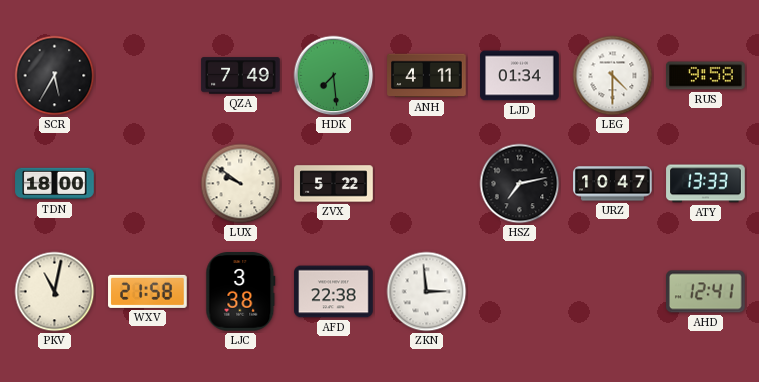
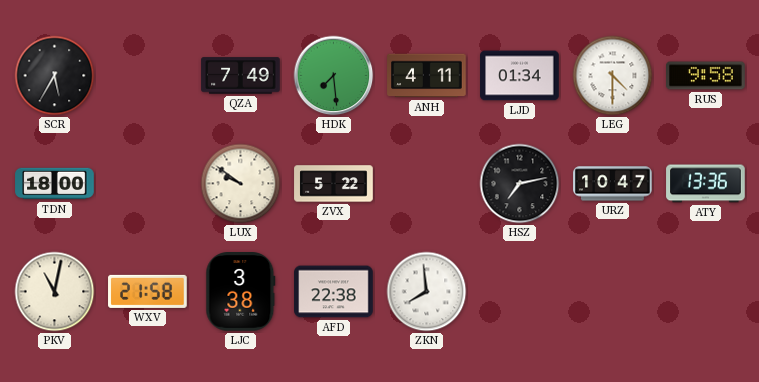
ATY: 13:33 -> 13:36
ZKN: 2:59 -> 7:59
AHD: 12:41 -> none
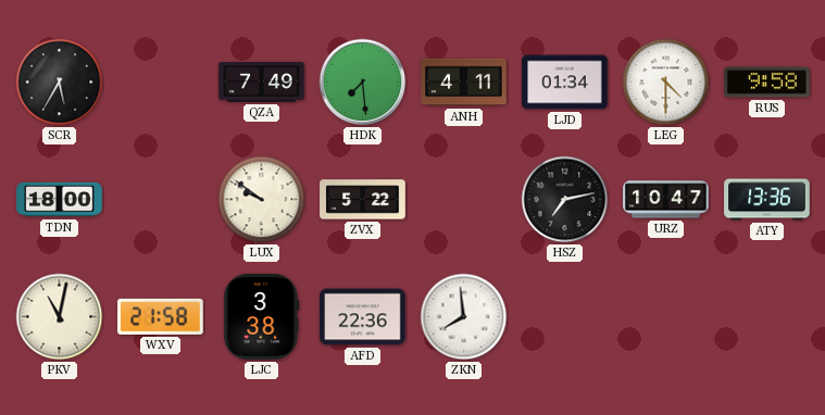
AFD: 22:38 -> 22:36
